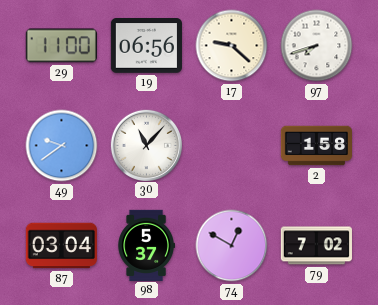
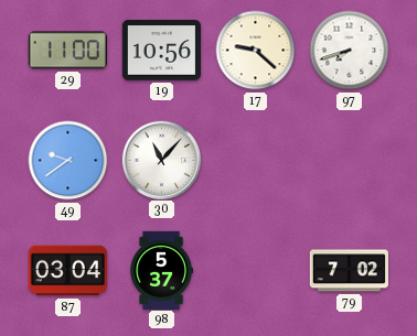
19: 06:56 -> 10:56
2: 1:58 -> none
74: 12:50 -> none
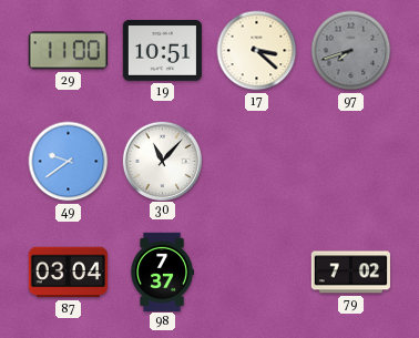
19: 10:56 -> 10:51
17: 9:22 -> 3:22
97 dial: white -> grey
98: 5:37 -> 7:37
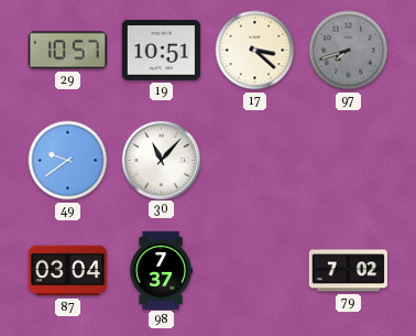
29: 11:00 -> 10:57
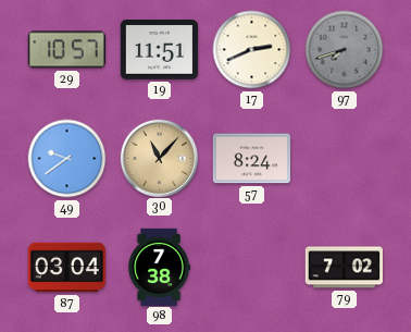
19: 10:51 -> 11:51
17: 3:22 -> 2:41
30 dial: white -> champagne
57: none -> 8:24
98: 7:37 -> 7:38
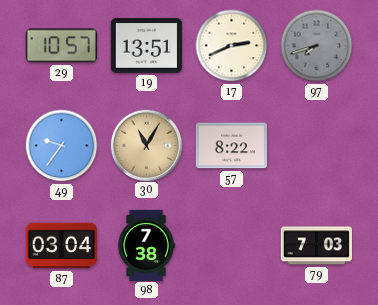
19: 11:51 -> 13:51
49: 9:39 -> 9:36
30: 11:07 -> 11:05
57: 8:24 -> 8:22
79: 7:02 -> 7:03
